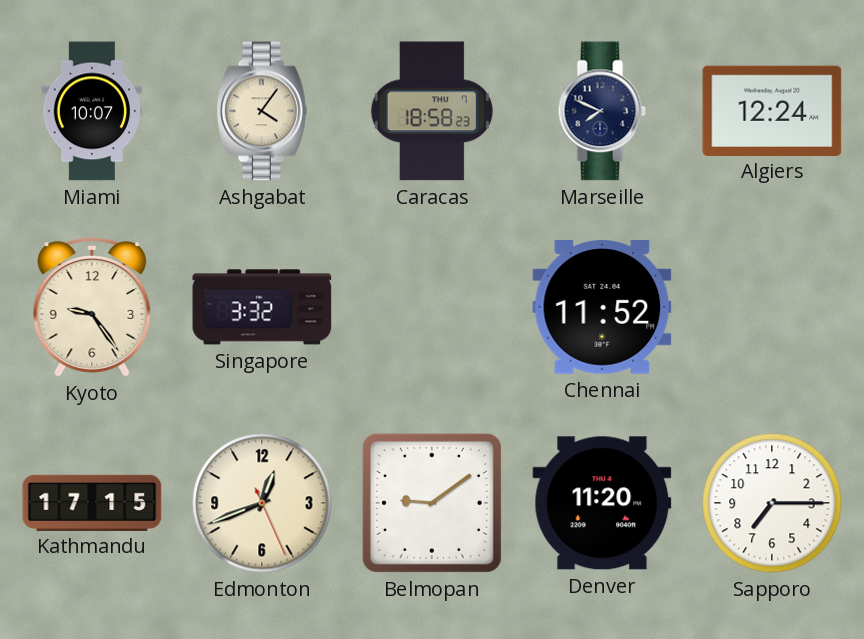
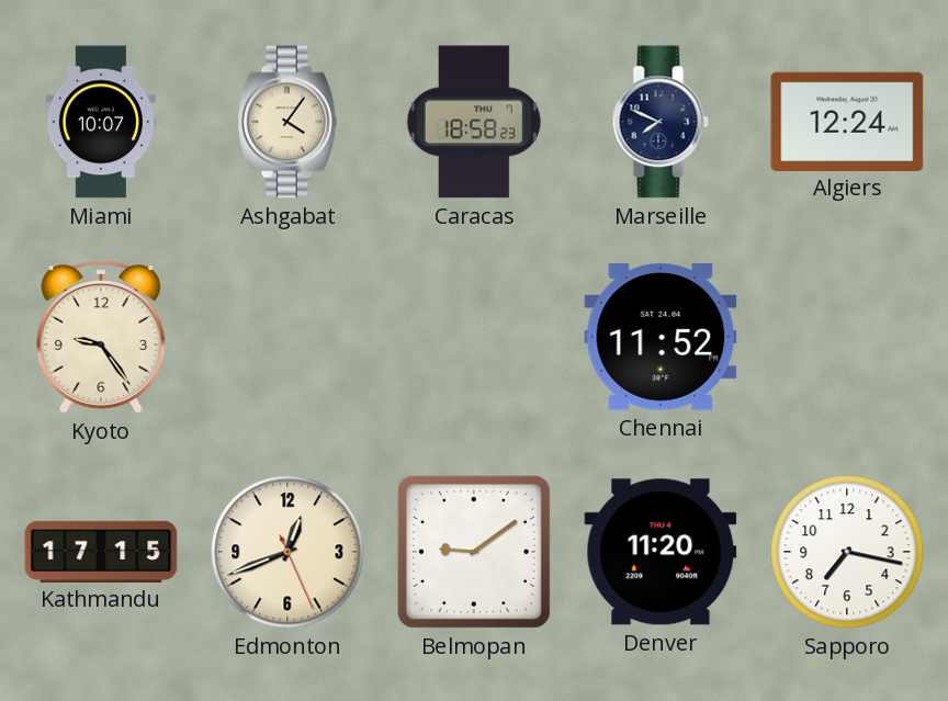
Singapore: 3:32 -> none
Sapporo: 7:15 -> 7:17
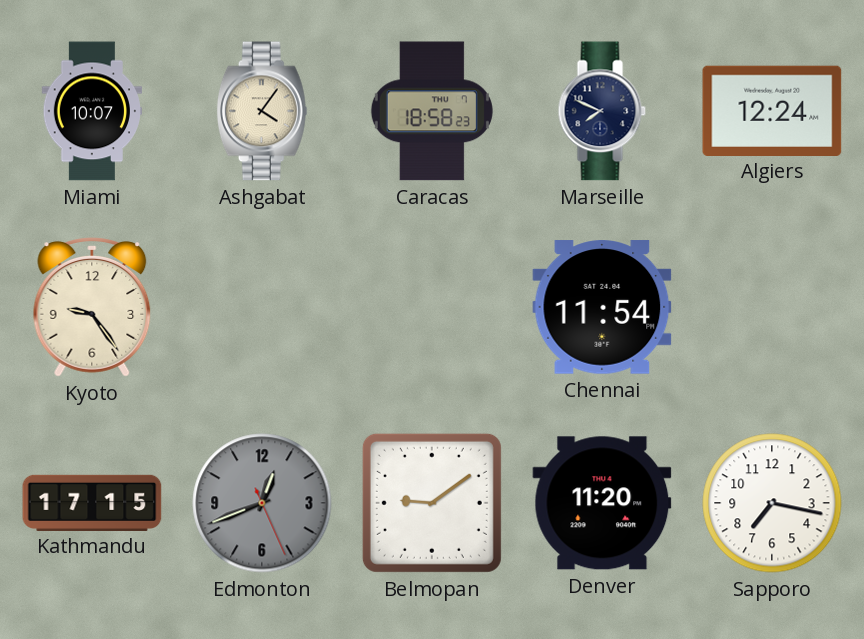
Chennai: 11:52 -> 11:54
Edmonton dial: cream -> grey
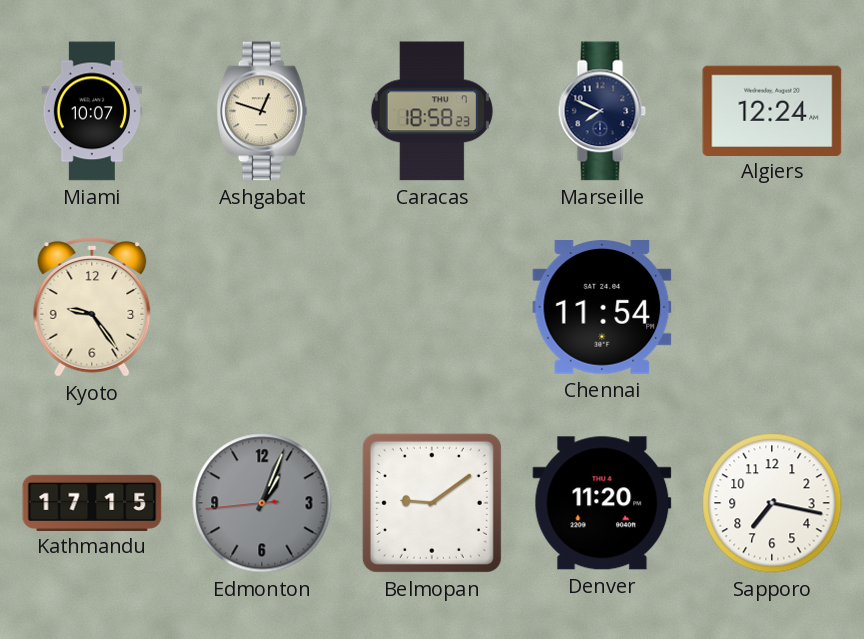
Ashgabat: 4:06 -> 12:48
Edmonton: 12:41 -> 1:03
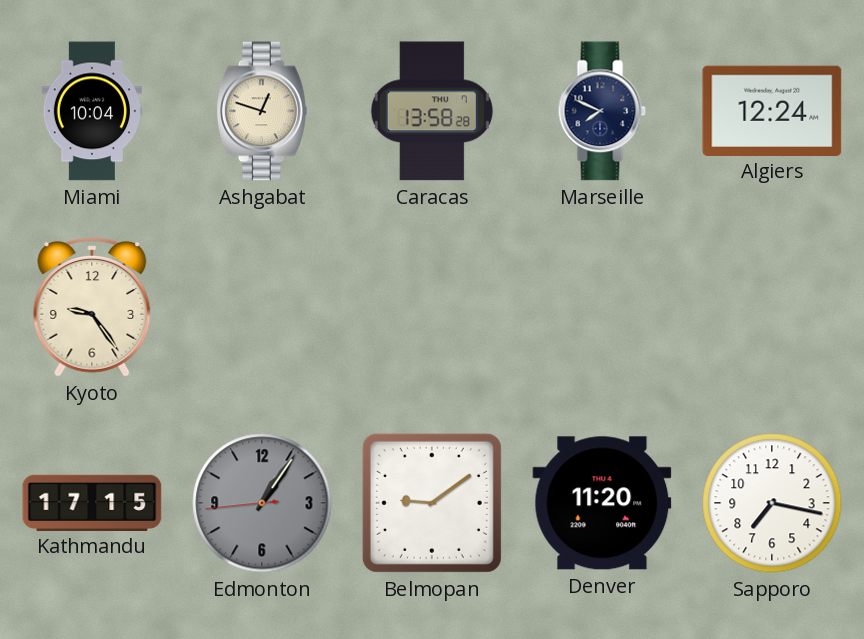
Miami: 10:07 -> 10:04
Caracas: 18:58 -> 13:58
Chennai: 11:54 -> none
Edmonton: 1:03 -> 1:05
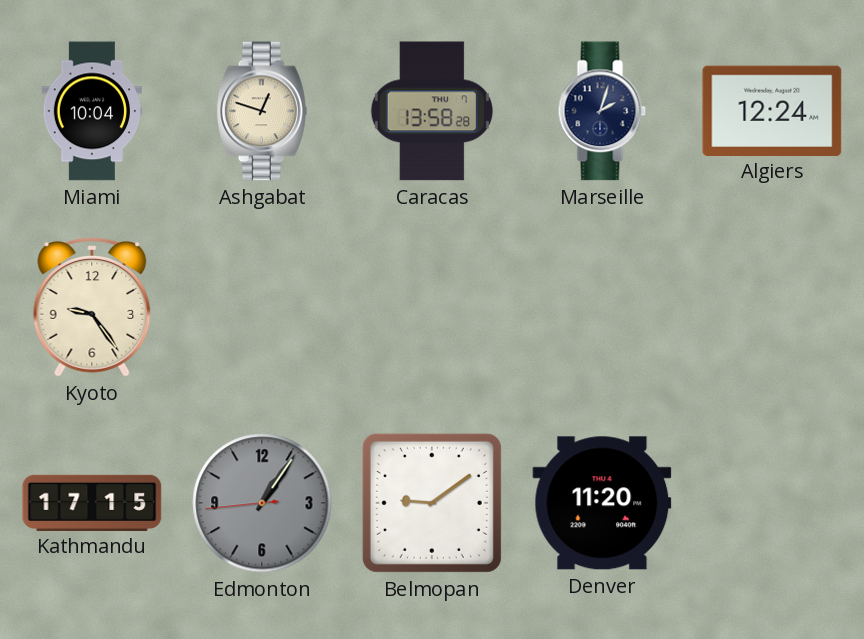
Marseille: 7:49 -> 2:03
Sapporo: 7:17 -> none
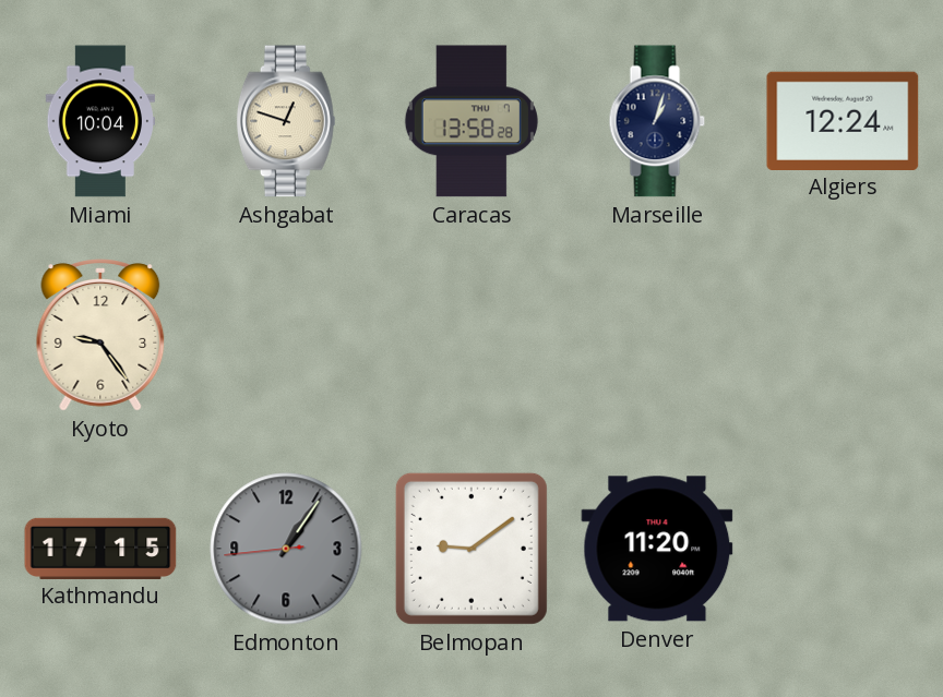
Marseille: 2:03 -> 1:03
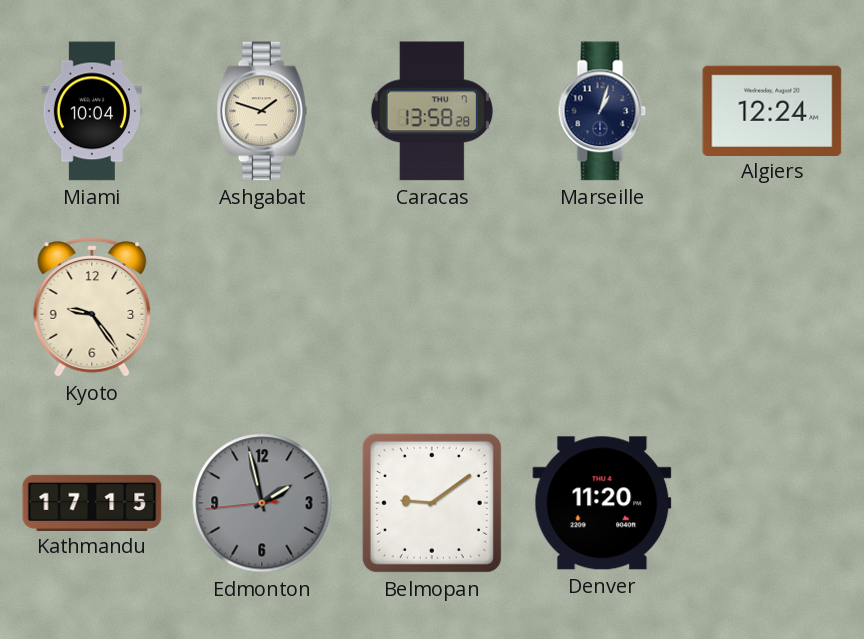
Ashgabat: 12:48 -> 1:48
Edmonton: 1:05 -> 1:57
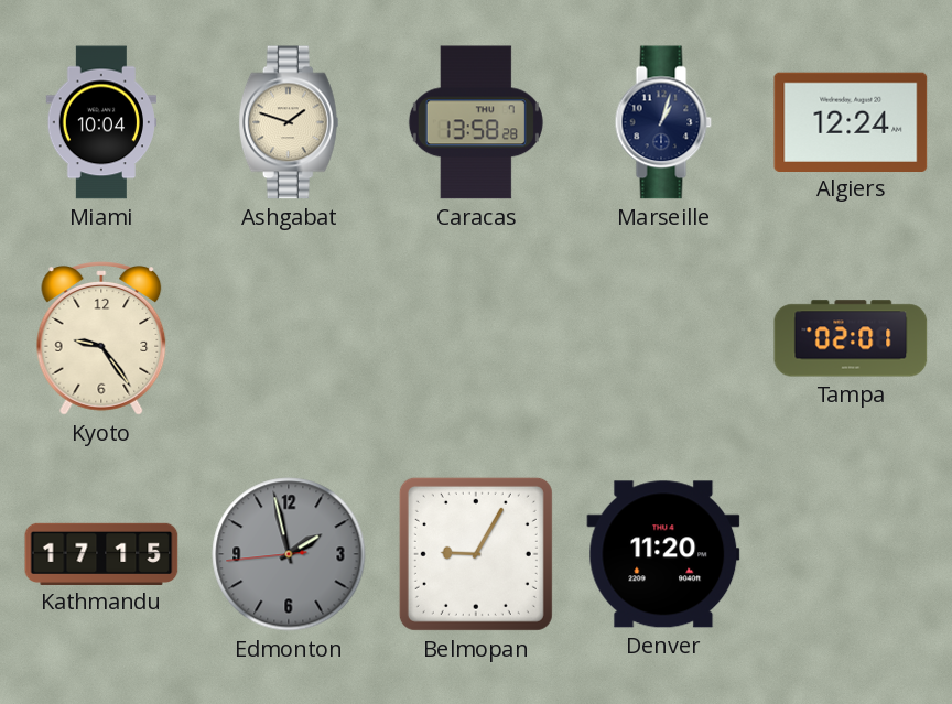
Tampa: none -> 02:01
Belmopan: 9:09 -> 9:05
